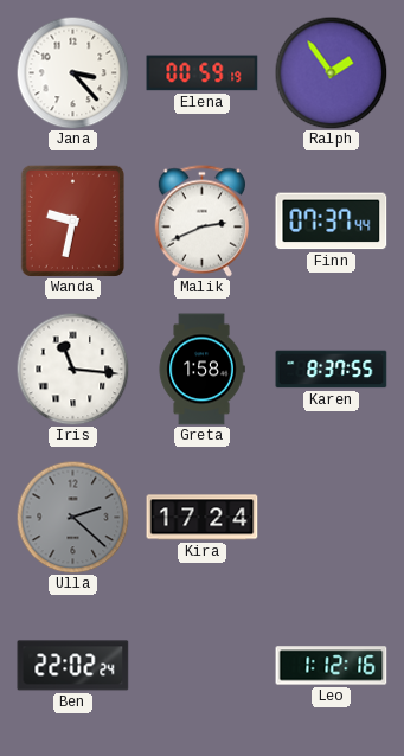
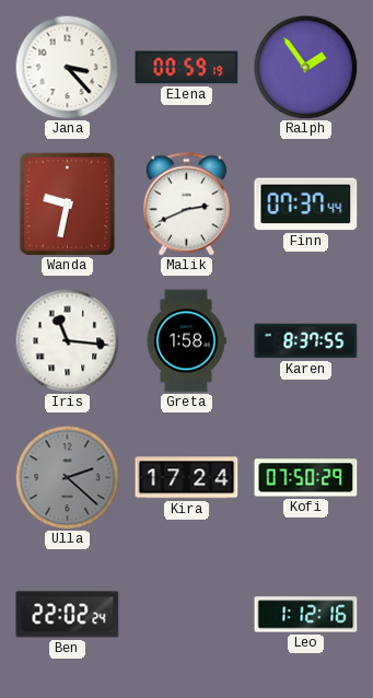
Kofi: none -> 07:50
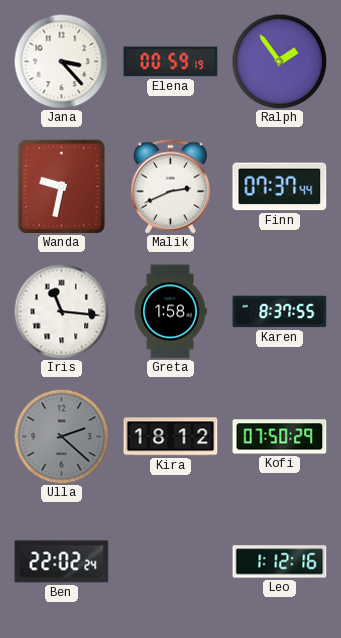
Kira: 17:24 -> 18:12
